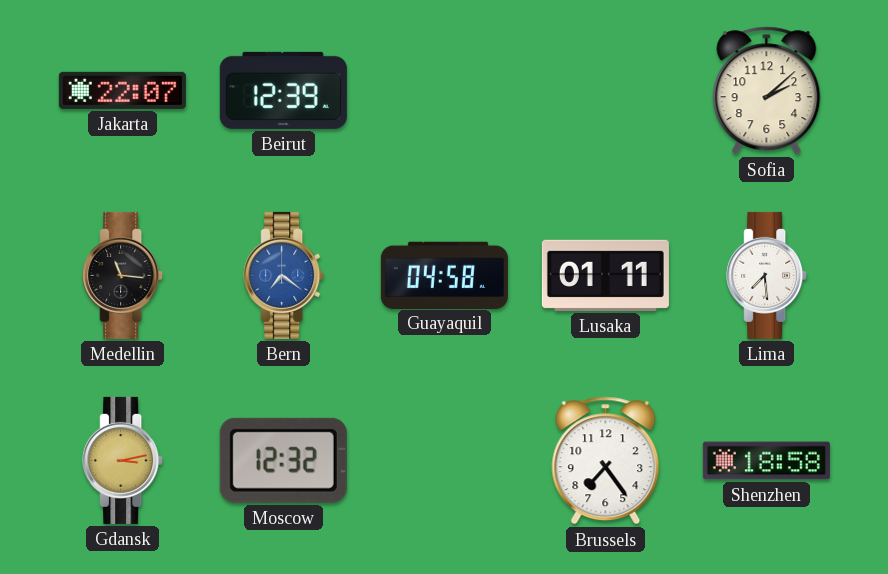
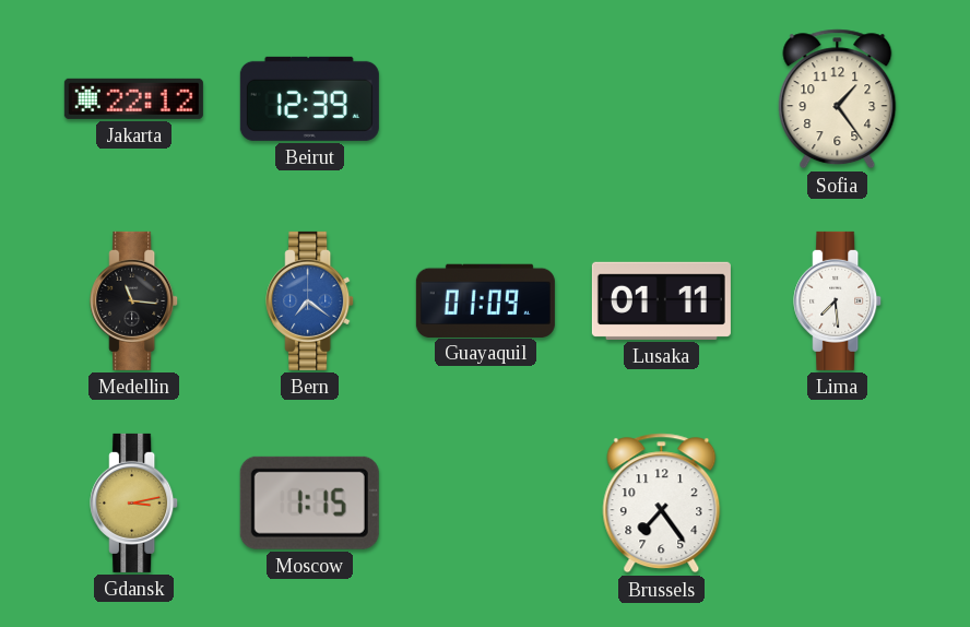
Jakarta: 22:07 -> 22:12
Sofia: 2:08 -> 1:24
Guayaquil: 04:58 -> 01:09
Moscow: 12:32 -> 1:15
Shenzhen: 18:58 -> none
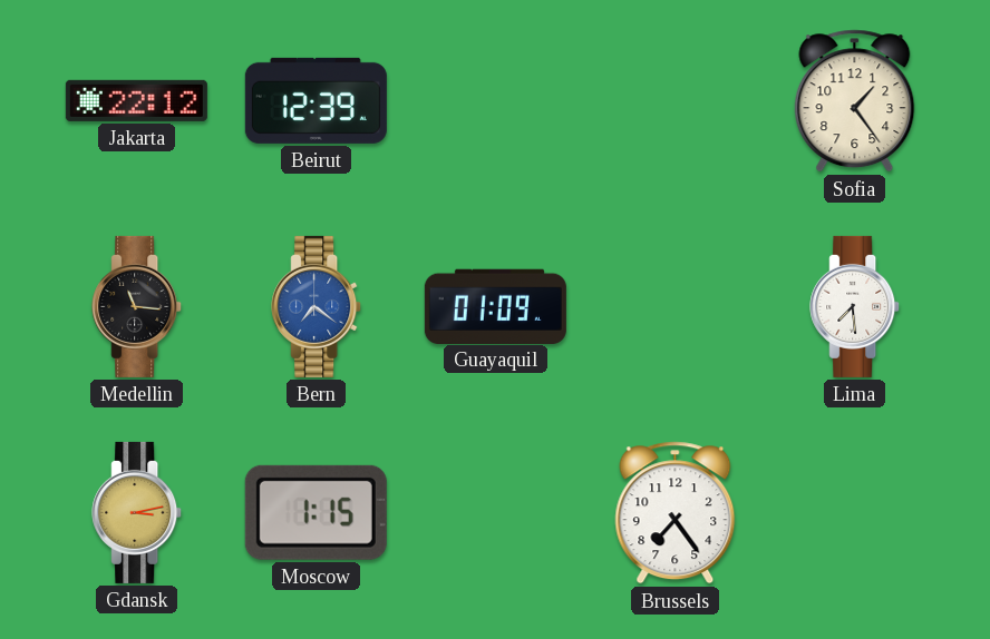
Lusaka: 01:11 -> none
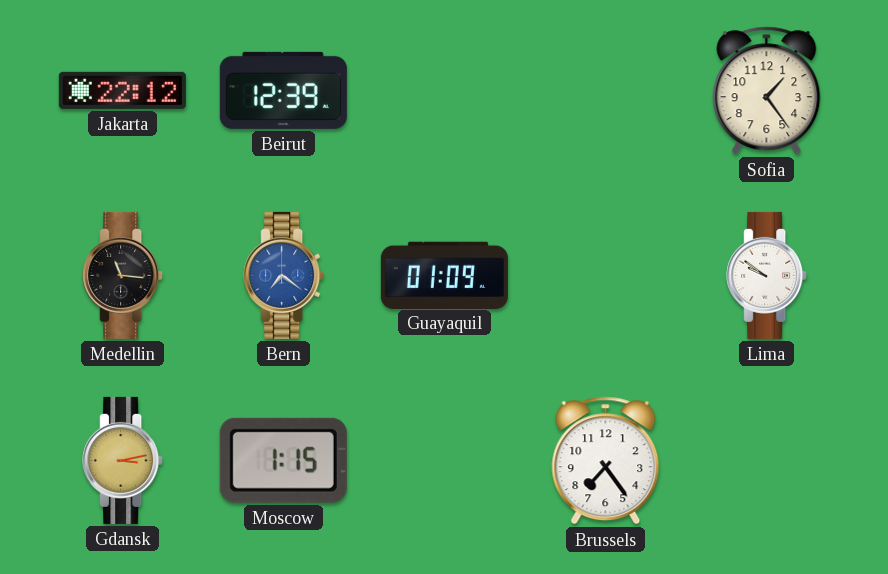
Lima: 7:29 -> 9:51
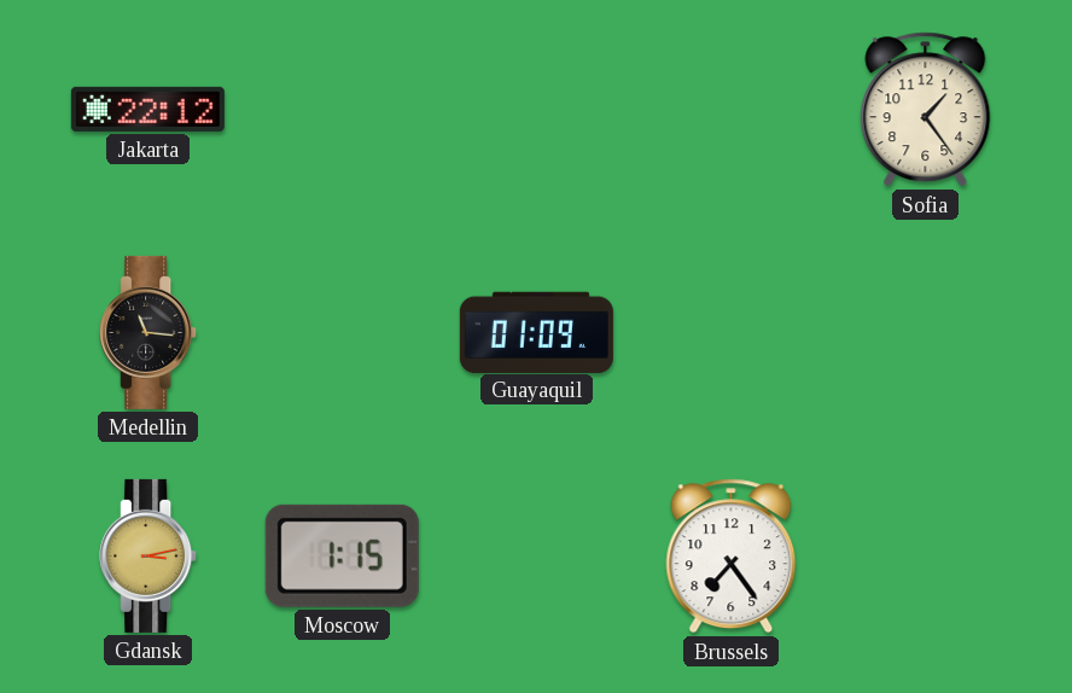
Beirut: 12:39 -> none
Bern: 7:21 -> none
Lima: 9:51 -> none
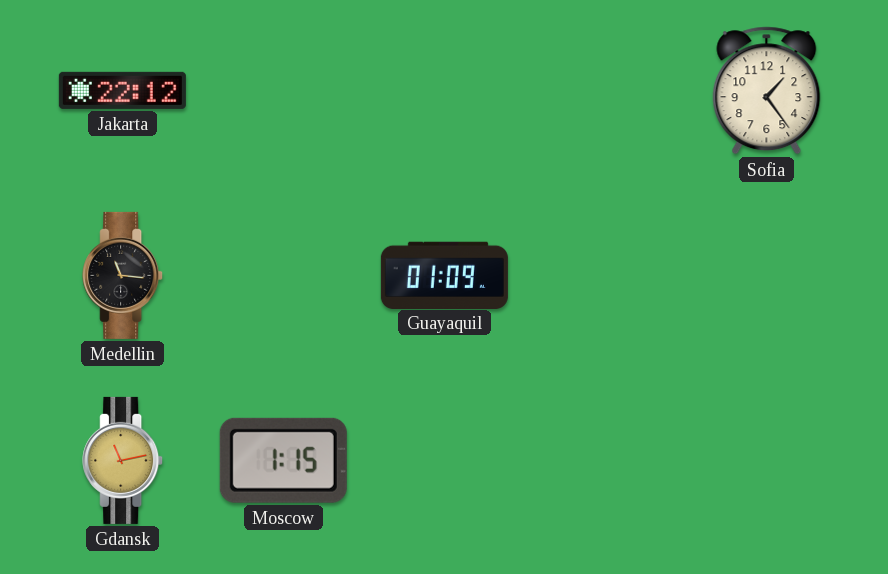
Gdansk: 3:13 -> 11:13
Brussels: 7:24 -> none
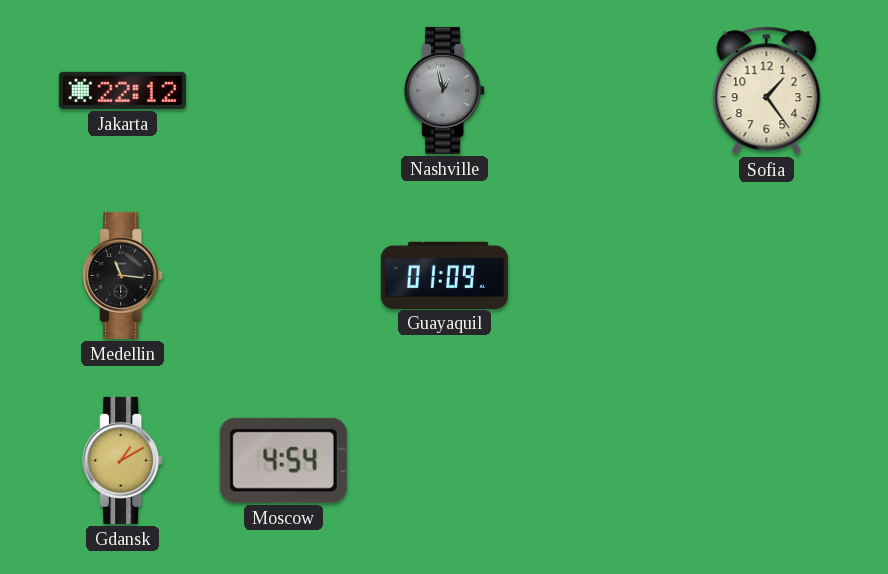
Nashville: none -> 12:58
Gdansk: 11:13 -> 1:10
Moscow: 1:15 -> 4:54
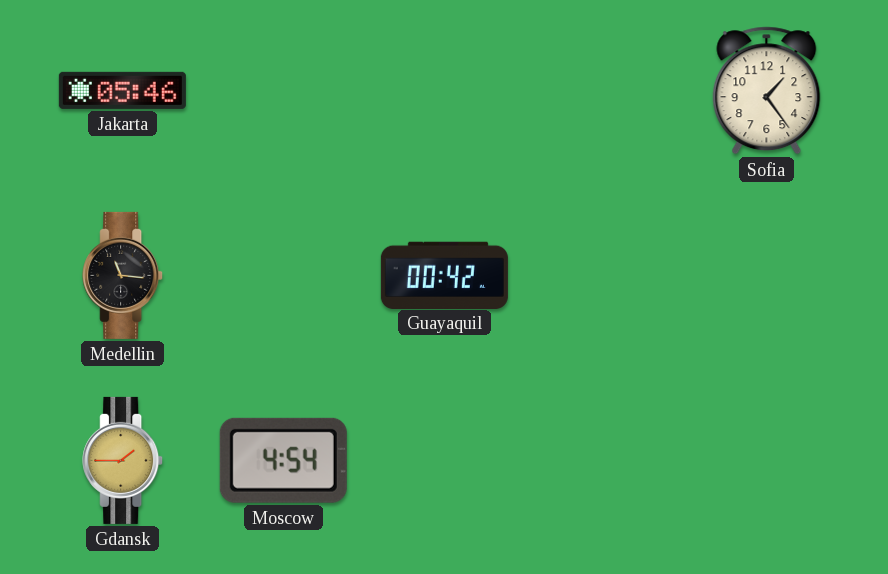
Jakarta: 22:12 -> 05:46
Nashville: 12:58 -> none
Guayaquil: 01:09 -> 00:42
Gdansk: 1:10 -> 1:45
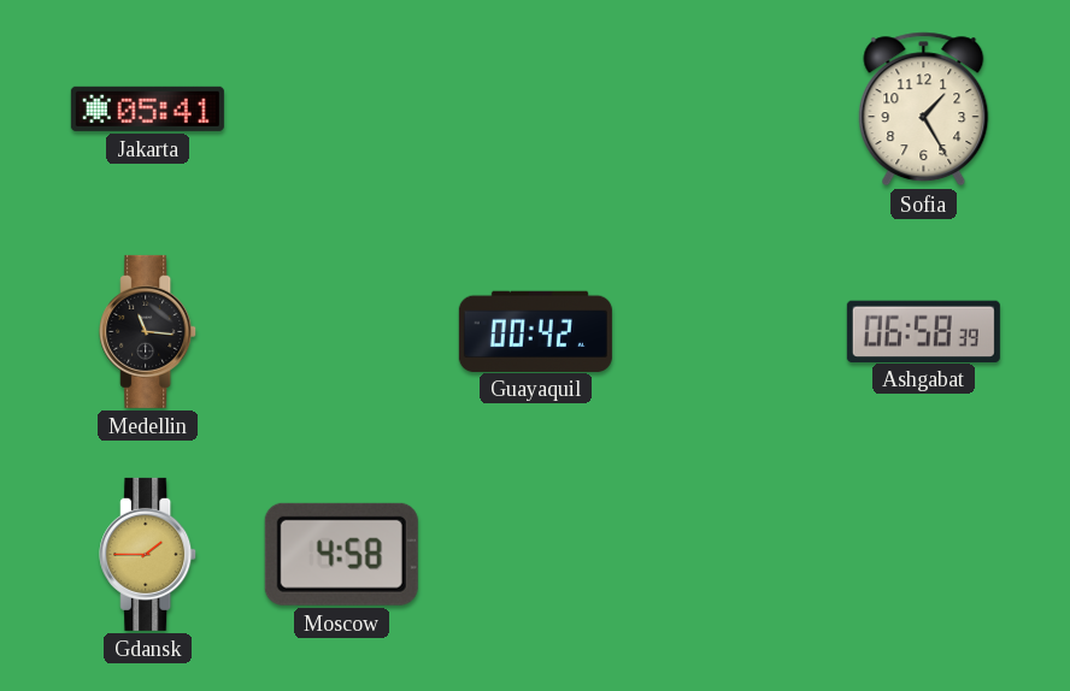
Jakarta: 05:46 -> 05:41
Sofia: 1:24 -> 1:25
Ashgabat: none -> 06:58
Moscow: 4:54 -> 4:58
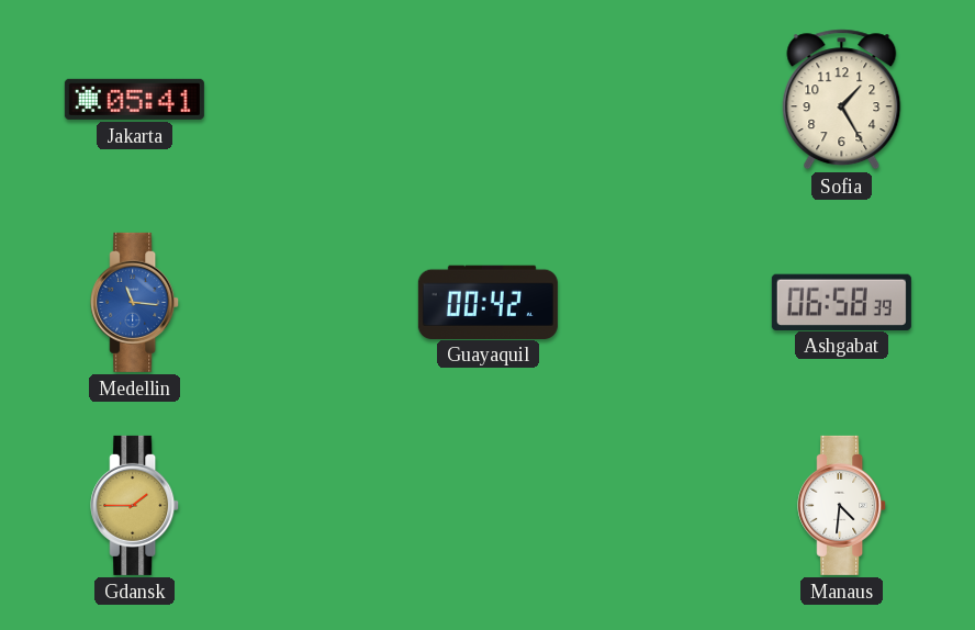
Medellin dial: black -> blue
Moscow: 4:58 -> none
Manaus: none -> 4:31
